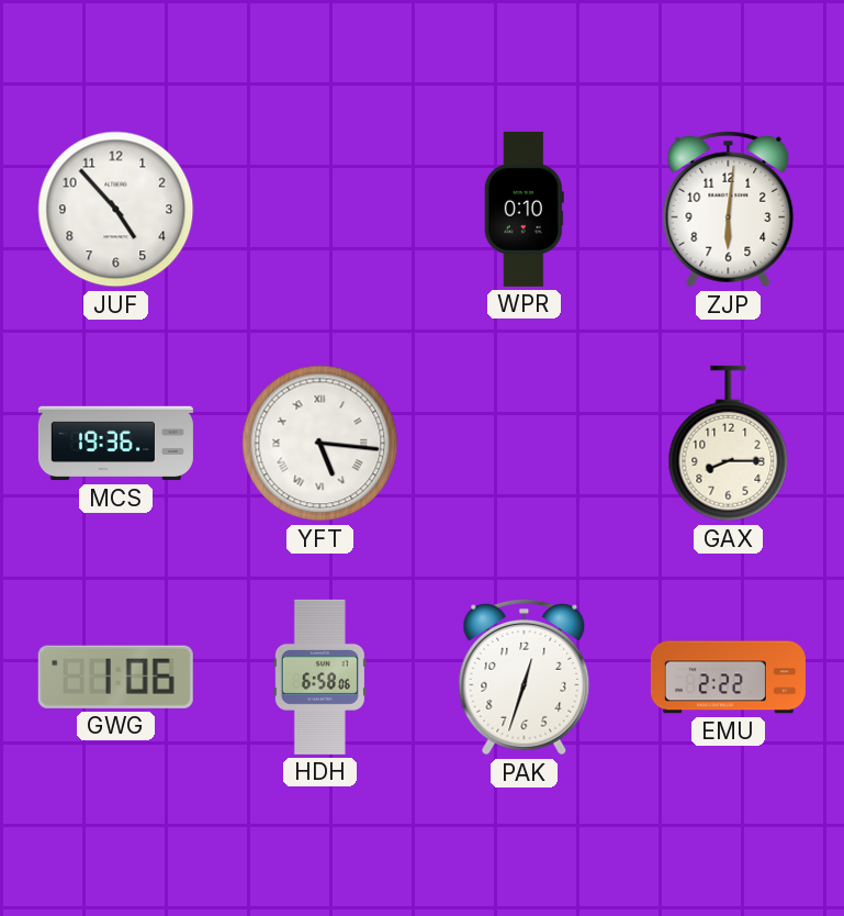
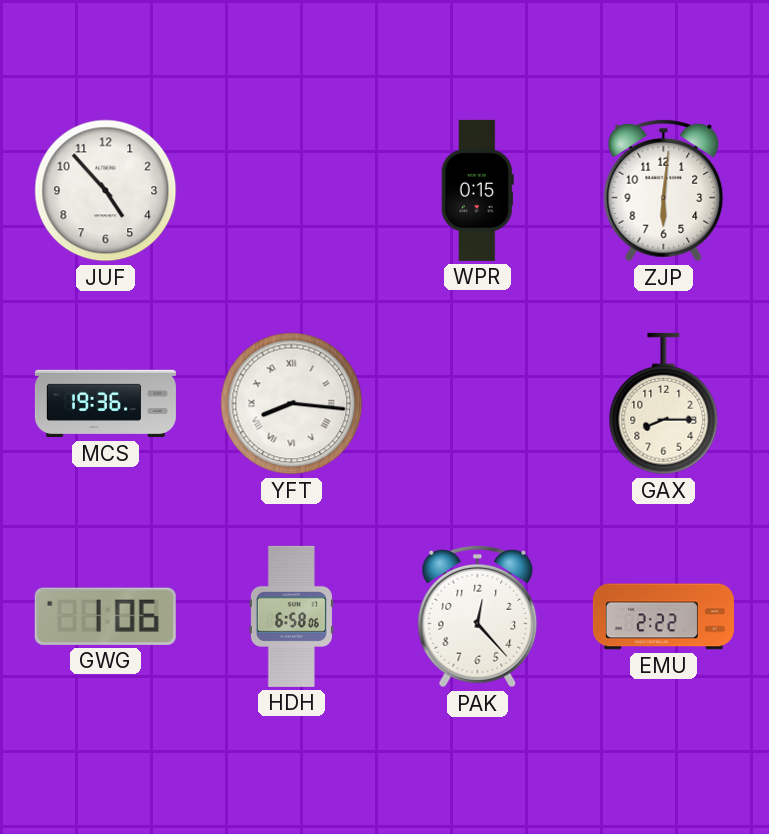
WPR: 0:10 -> 0:15
YFT: 5:16 -> 8:16
PAK: 12:33 -> 12:23
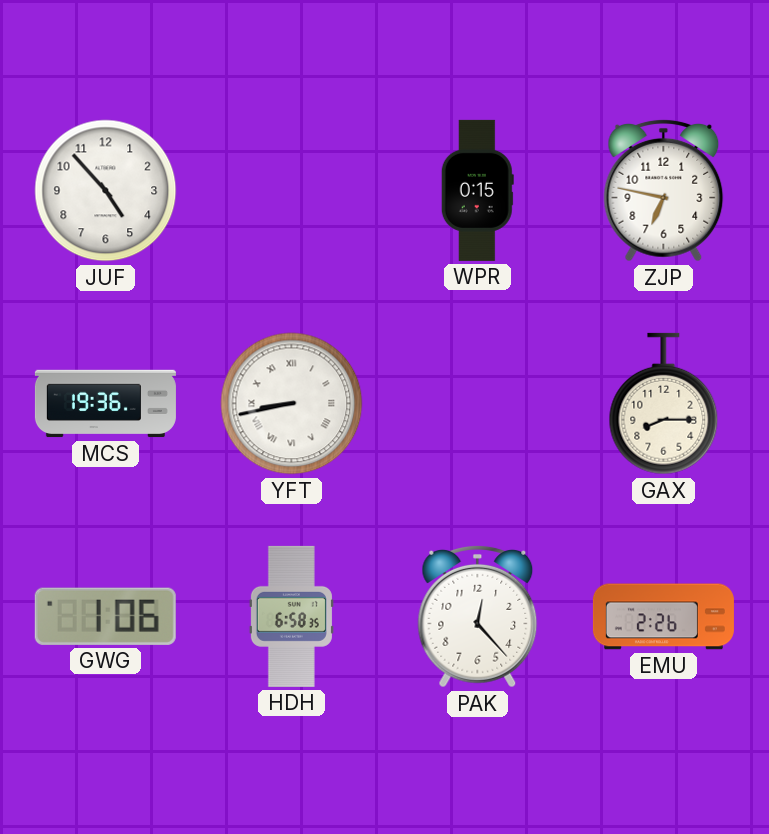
ZJP: 6:01 -> 6:47
YFT: 8:16 -> 8:43
HDH: 6:58:06 -> 6:58:35
EMU: 2:22 -> 2:26
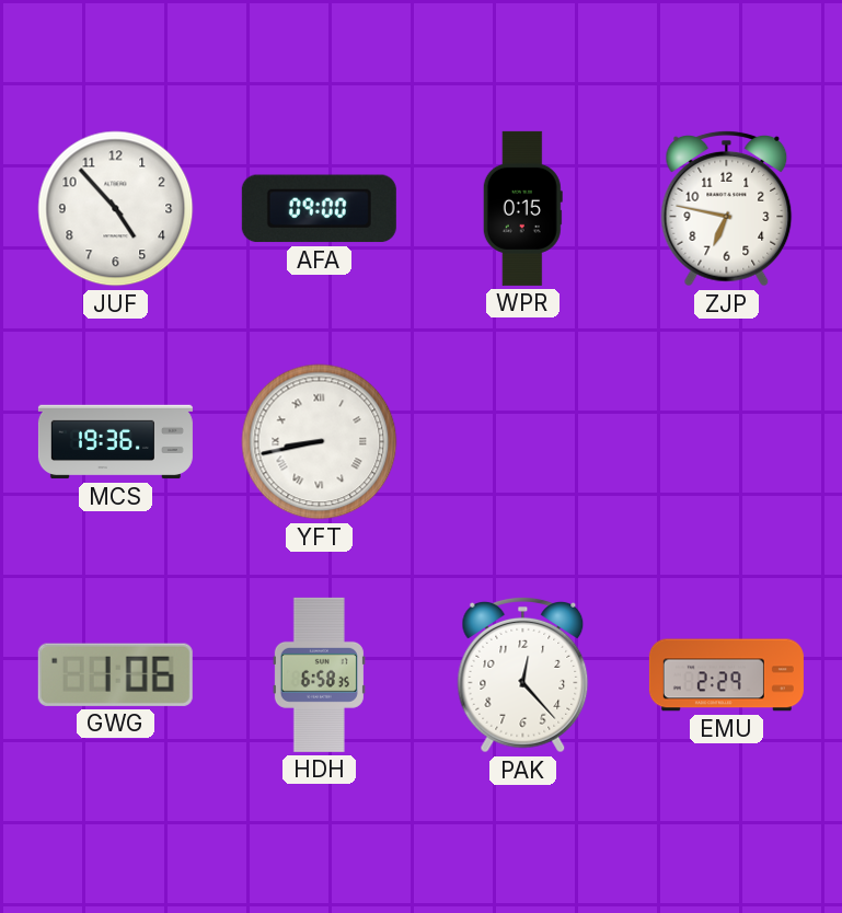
AFA: none -> 09:00
GAX: 8:15 -> none
EMU: 2:26 -> 2:29
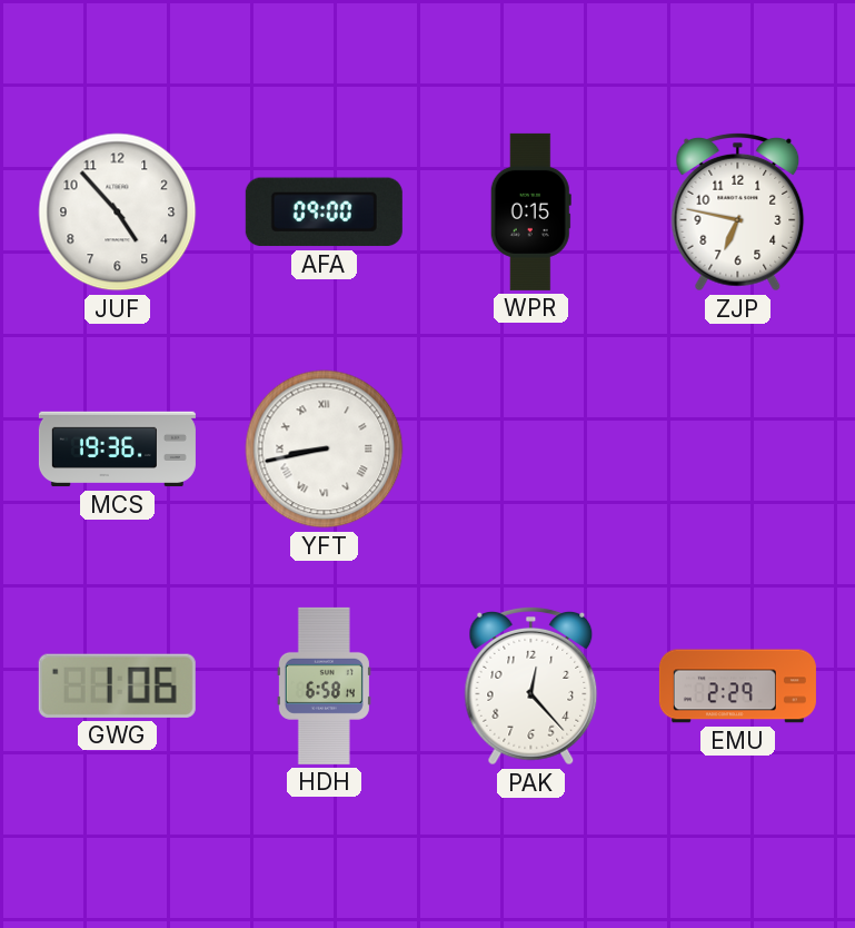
HDH: 6:58:35 -> 6:58:14
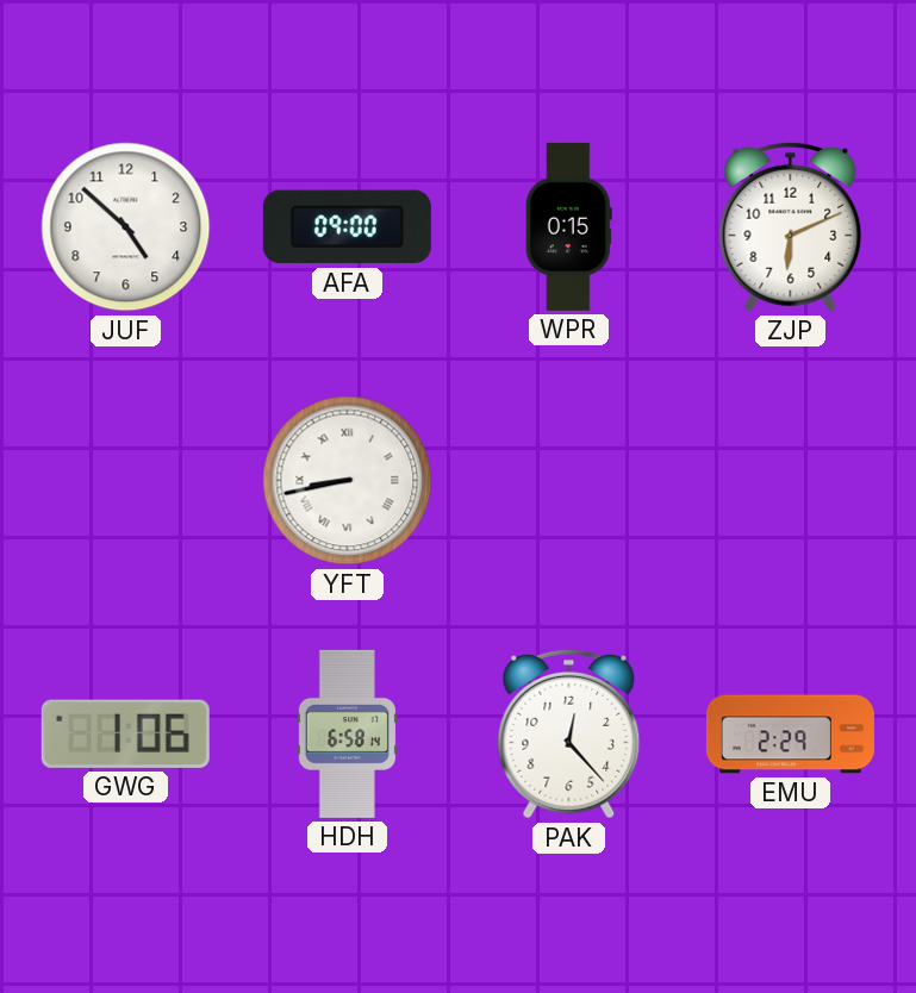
JUF: 4:53 -> 4:52
ZJP: 6:47 -> 6:11
MCS: 19:36 -> none
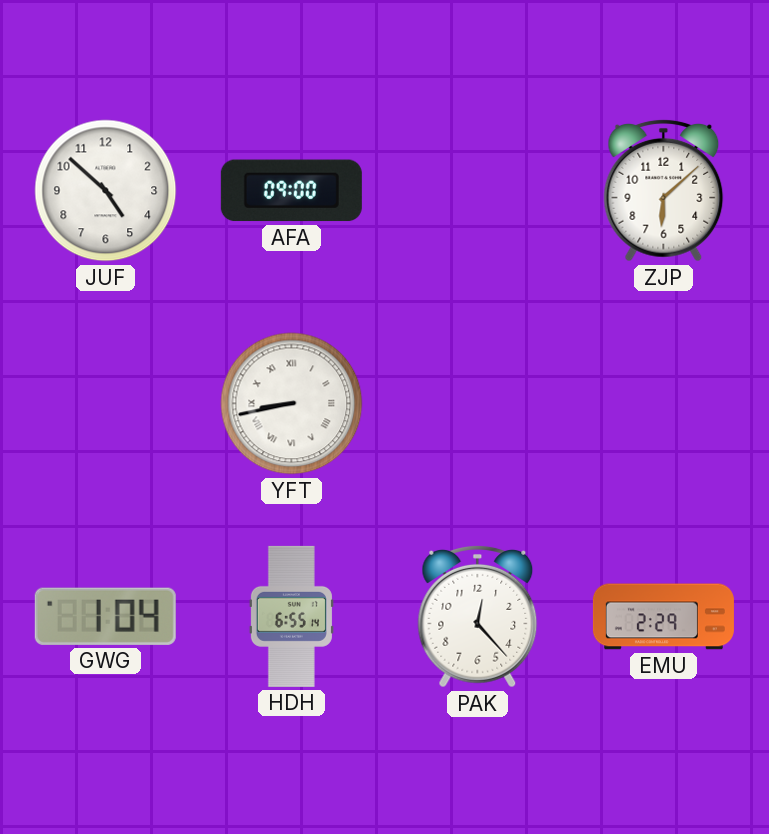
WPR: 0:15 -> none
ZJP: 6:11 -> 6:08
GWG: 1:06 -> 1:04
HDH: 6:58 -> 6:55
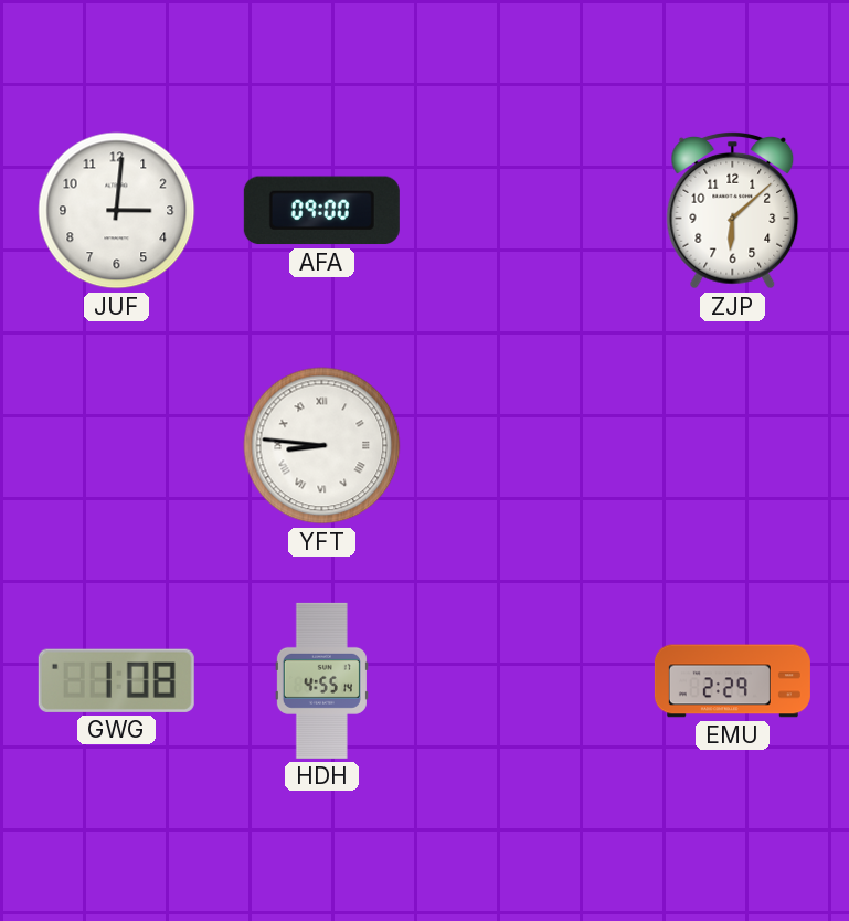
JUF: 4:52 -> 3:01
YFT: 8:43 -> 8:46
GWG: 1:04 -> 1:08
HDH: 6:55 -> 4:55
PAK: 12:23 -> none
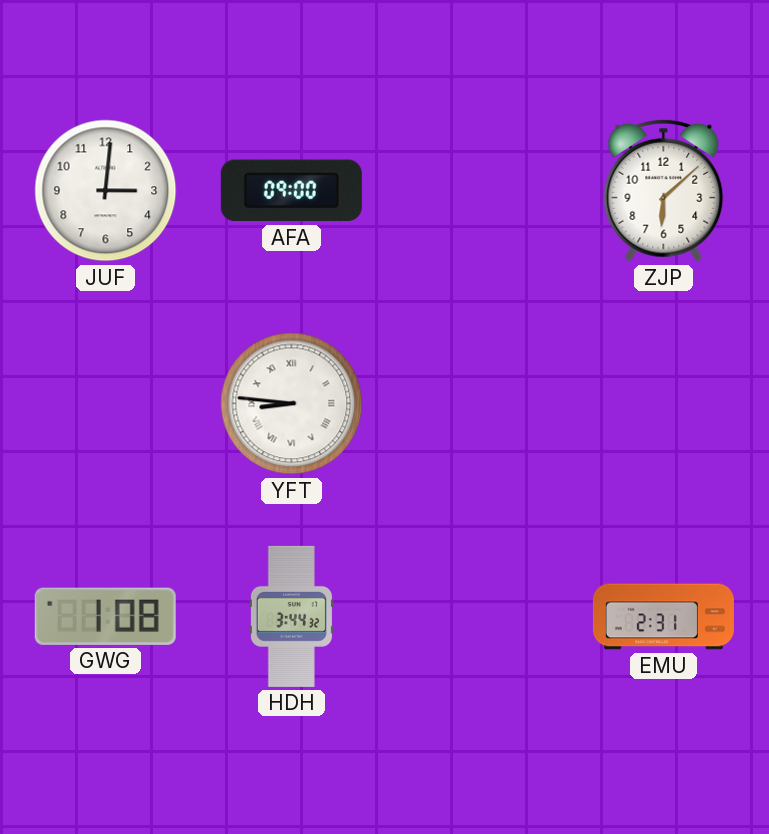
HDH: 4:55 -> 3:44
EMU: 2:29 -> 2:31
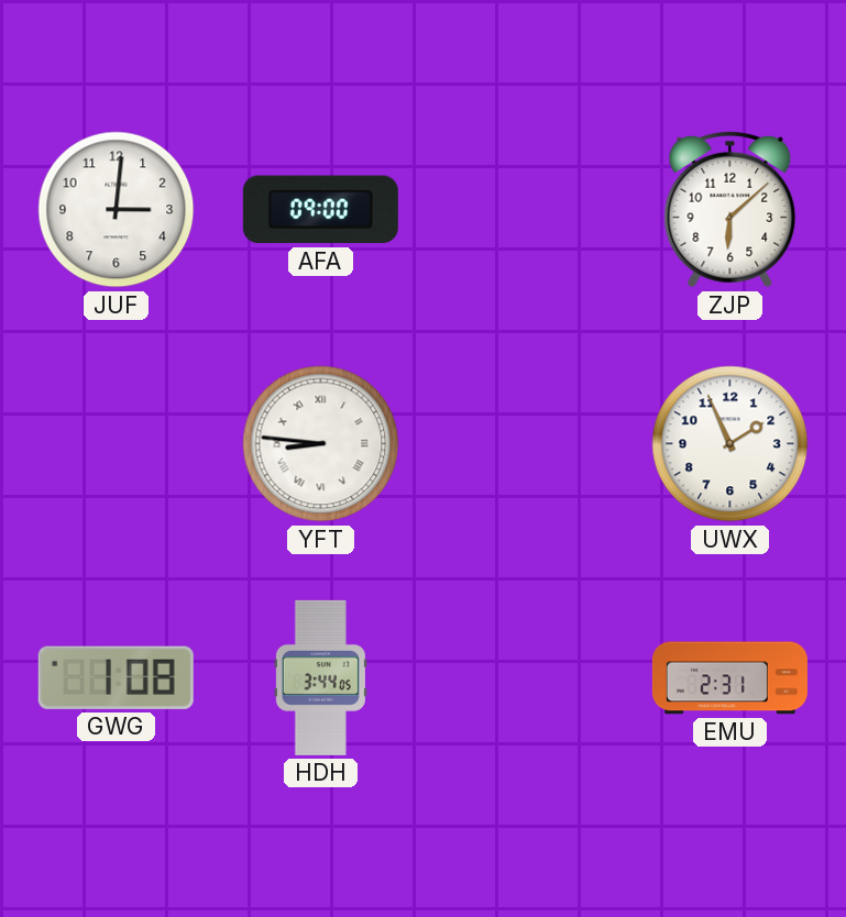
UWX: none -> 1:56
HDH: 3:44:32 -> 3:44:05
